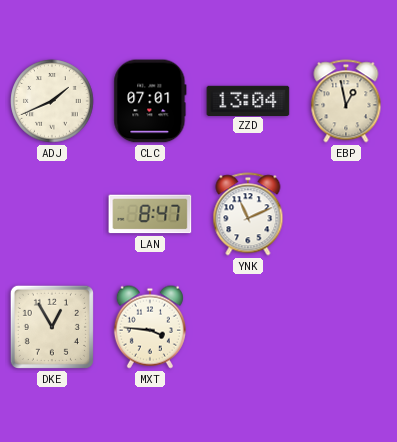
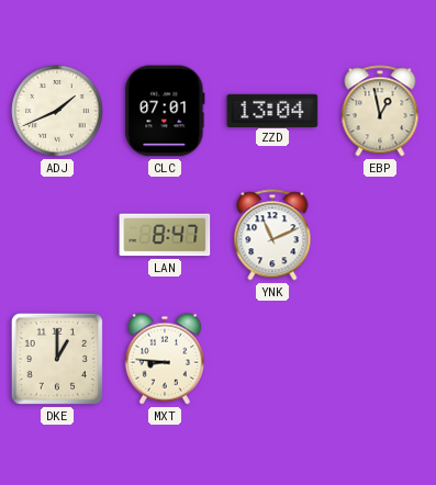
DKE: 12:55 -> 1:00
MXT: 3:46 -> 8:46
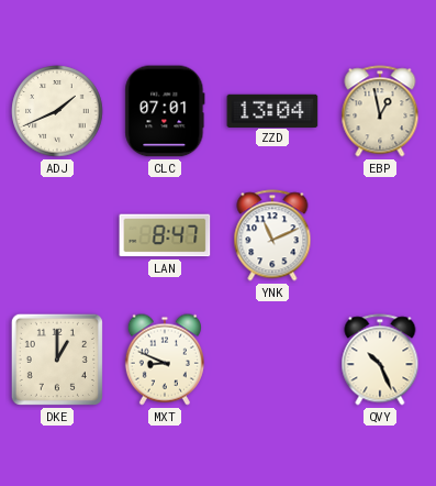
MXT: 8:46 -> 8:49
QVY: none -> 10:26
